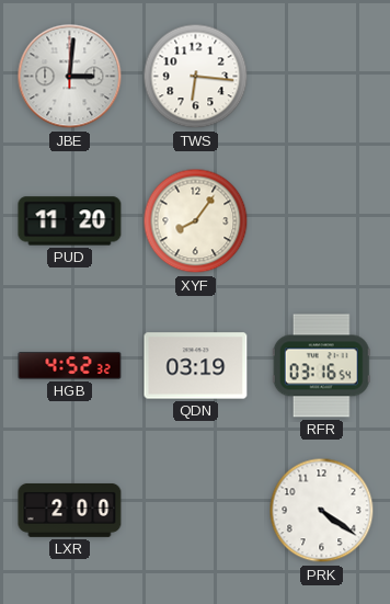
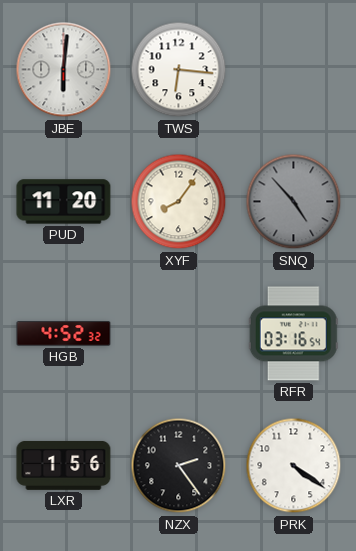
JBE: 3:01 -> 6:01
SNQ: none -> 4:53
QDN: 03:19 -> none
LXR: 2:00 -> 1:56
NZX: none -> 2:24
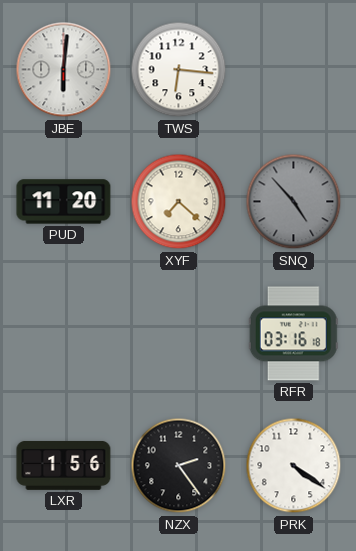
XYF: 8:06 -> 7:22
HGB: 4:52 -> none
RFR: 03:16:54 -> 03:16:18
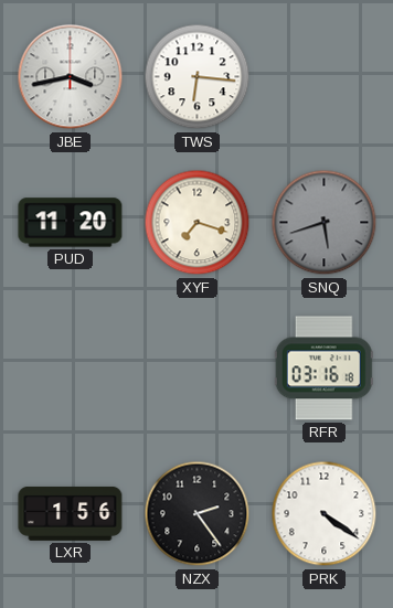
JBE: 6:01 -> 3:43
XYF: 7:22 -> 7:18
SNQ: 4:53 -> 5:42
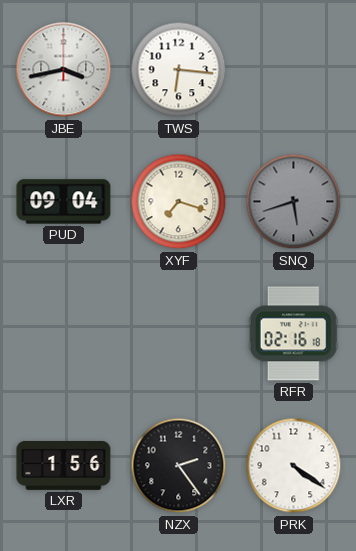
PUD: 11:20 -> 09:04
RFR: 03:16 -> 02:16
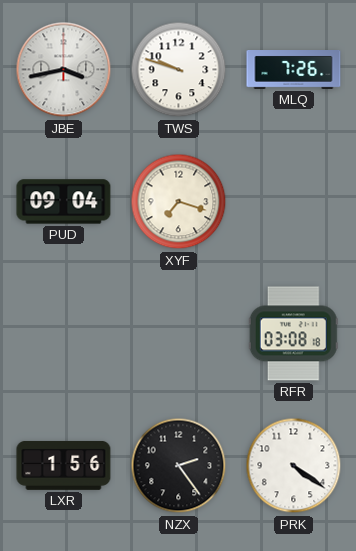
TWS: 6:16 -> 9:48
MLQ: none -> 7:26
SNQ: 5:42 -> none
RFR: 02:16 -> 03:08
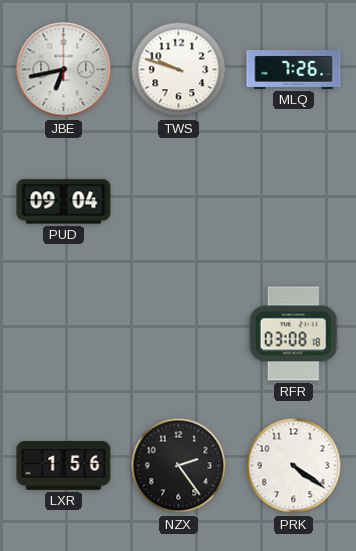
JBE: 3:43 -> 6:43
XYF: 7:18 -> none
